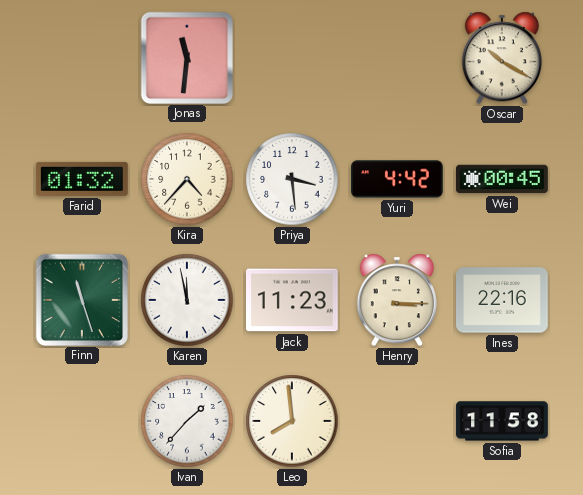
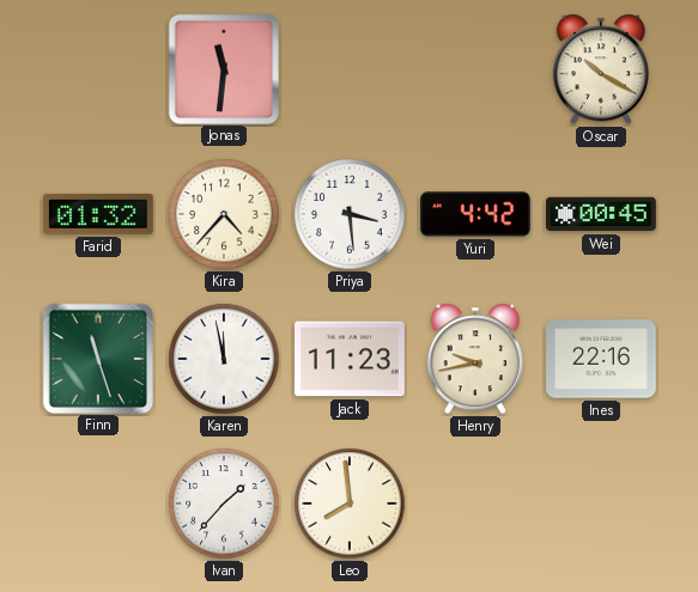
Henry: 3:15 -> 9:43
Sofia: 11:58 -> none
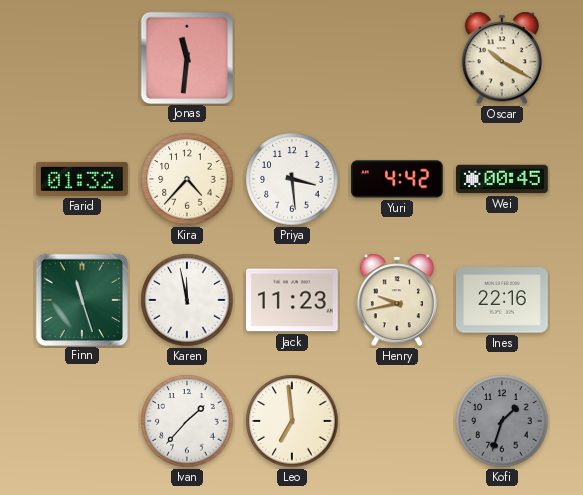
Leo: 7:59 -> 6:59
Kofi: none -> 1:33
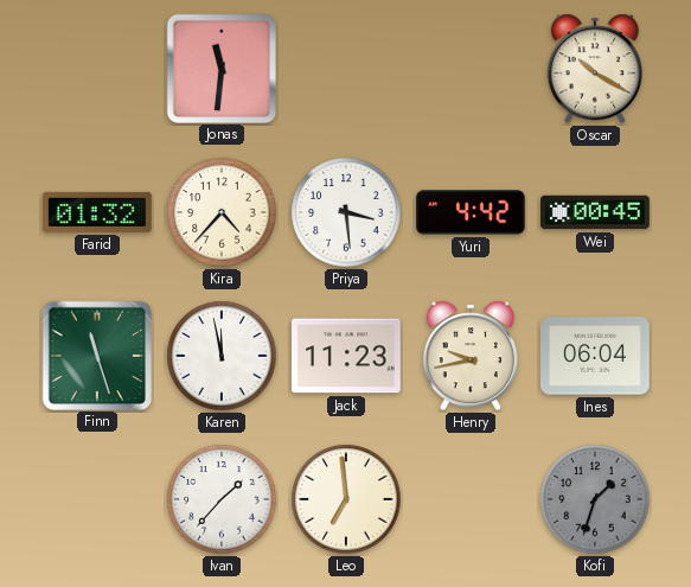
Ines: 22:16 -> 06:04
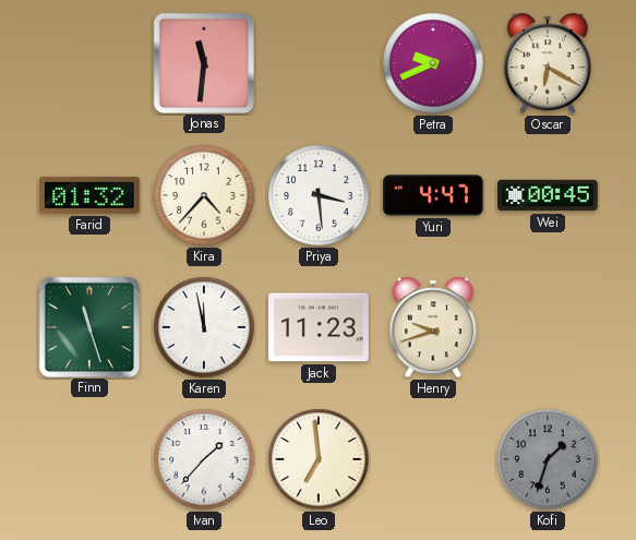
Petra: none -> 9:41
Oscar: 10:20 -> 6:20
Yuri: 4:42 -> 4:47
Henry: 9:43 -> 9:42
Ines: 06:04 -> none
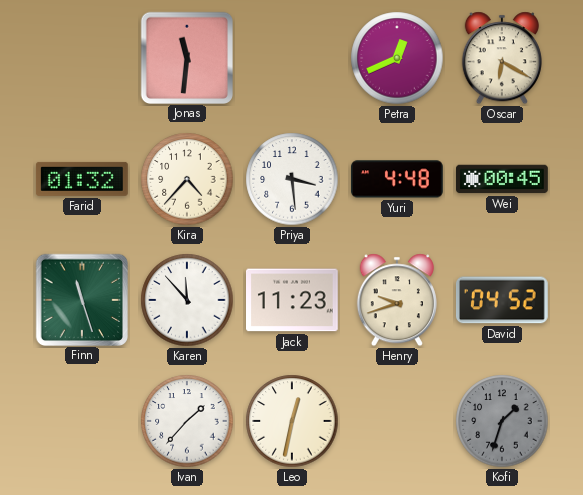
Petra: 9:41 -> 12:41
Yuri: 4:47 -> 4:48
Karen: 11:58 -> 11:53
David: none -> 04:52
Leo: 6:59 -> 12:32
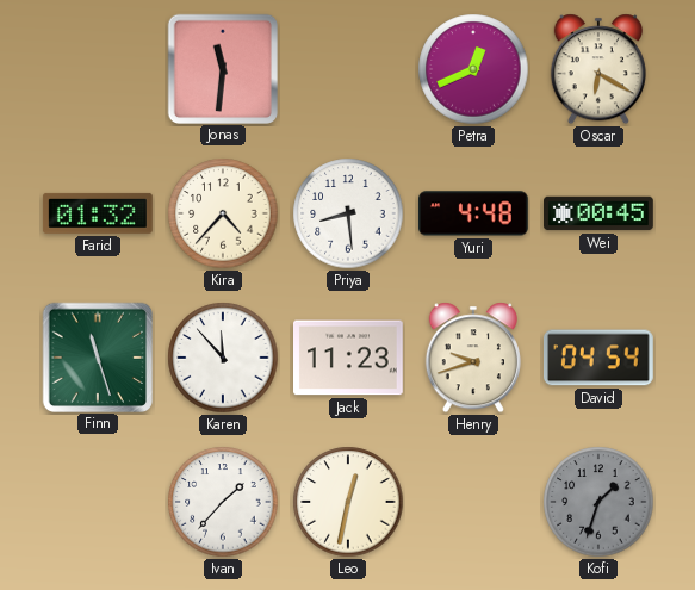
Priya: 3:29 -> 8:29
David: 04:52 -> 04:54
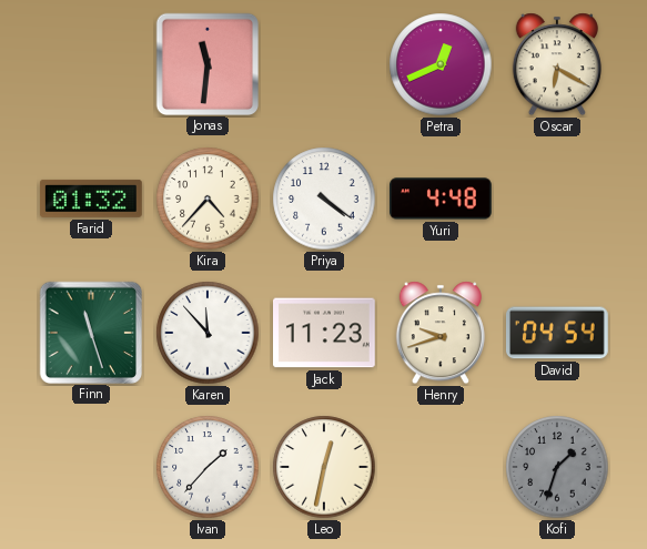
Priya: 8:29 -> 4:21
Wei: 00:45 -> none
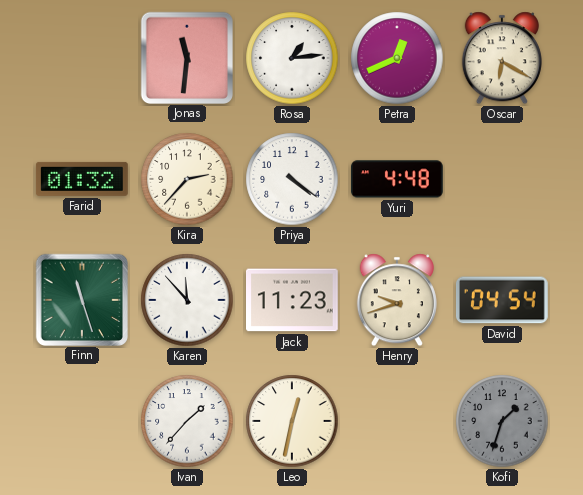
Rosa: none -> 1:14
Kira: 4:37 -> 2:37
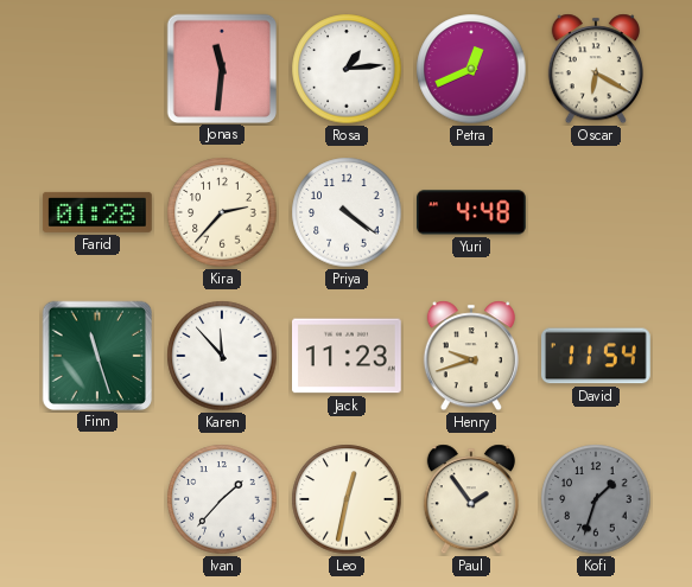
Farid: 01:32 -> 01:28
David: 04:54 -> 11:54
Paul: none -> 1:54
